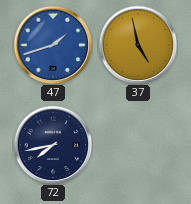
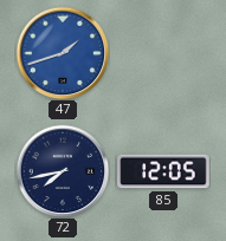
37: 4:58 -> none
85: none -> 12:05
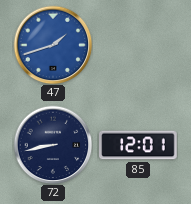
72: 7:43 -> 8:43
85: 12:05 -> 12:01
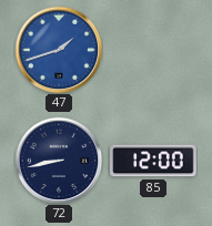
85: 12:01 -> 12:00
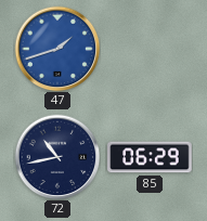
72: 8:43 -> 10:43
85: 12:00 -> 06:29
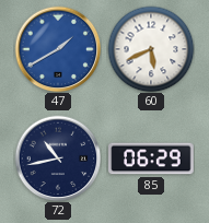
47: 1:42 -> 1:40
60: none -> 5:41
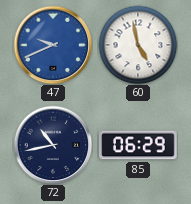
47: 1:40 -> 9:41
60: 5:41 -> 4:58
